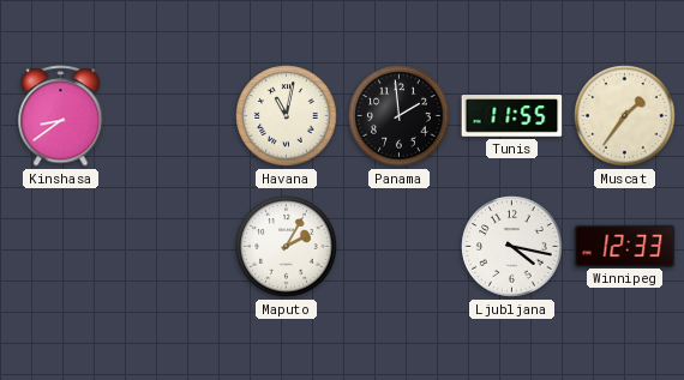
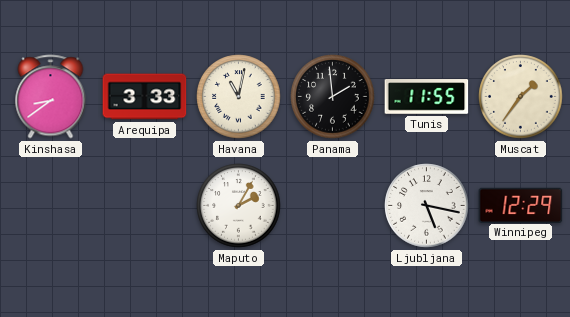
Arequipa: none -> 3:33
Ljubljana: 4:17 -> 5:17
Winnipeg: 12:33 -> 12:29
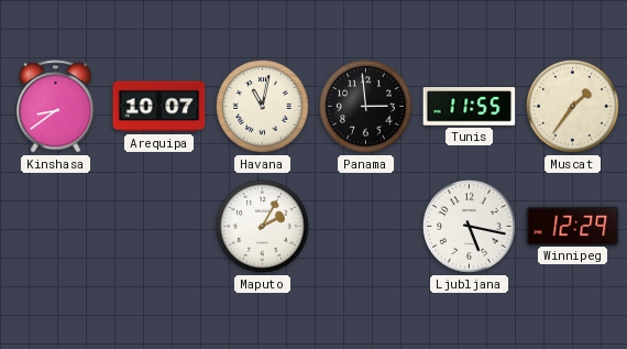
Arequipa: 3:33 -> 10:07
Panama: 1:59 -> 2:59
